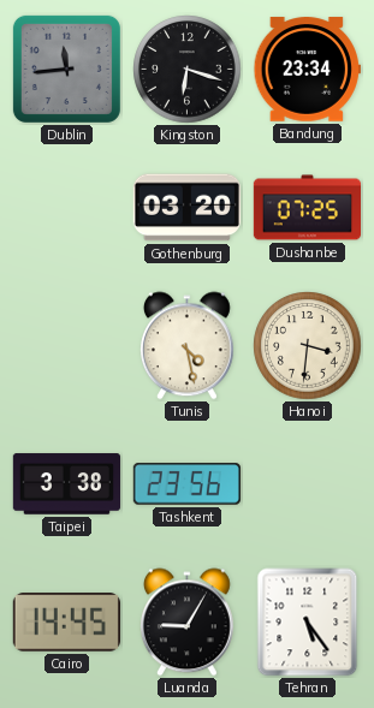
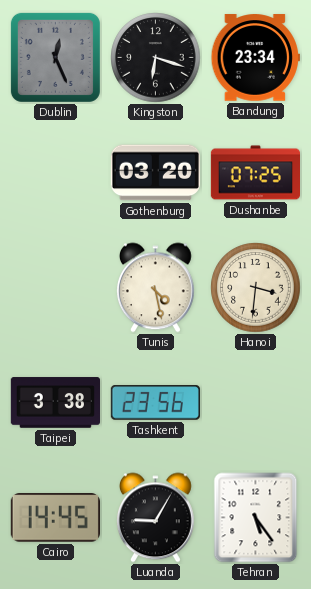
Dublin: 11:44 -> 12:26
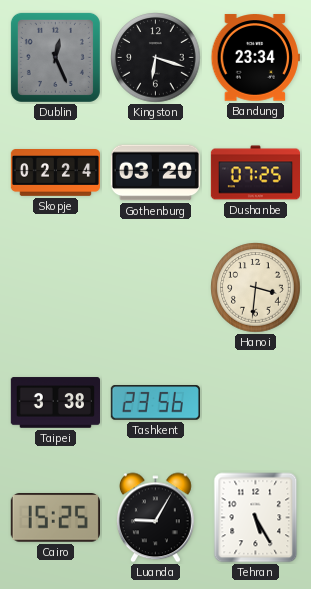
Skopje: none -> 02:24
Tunis: 4:28 -> none
Cairo: 14:45 -> 15:25
Tehran: 5:24 -> 5:25
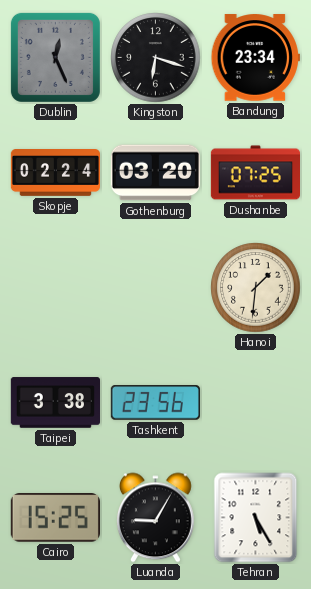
Hanoi: 3:31 -> 1:31
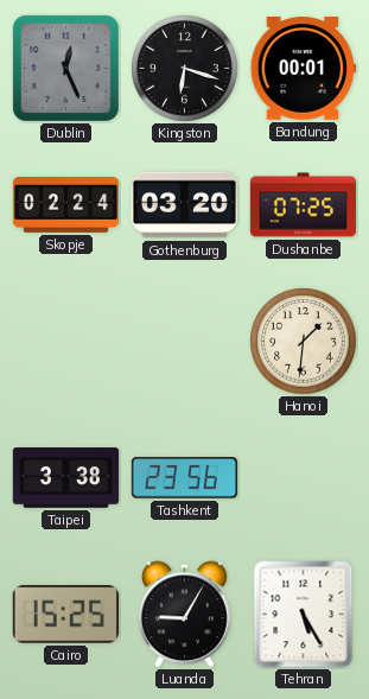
Bandung: 23:34 -> 00:01
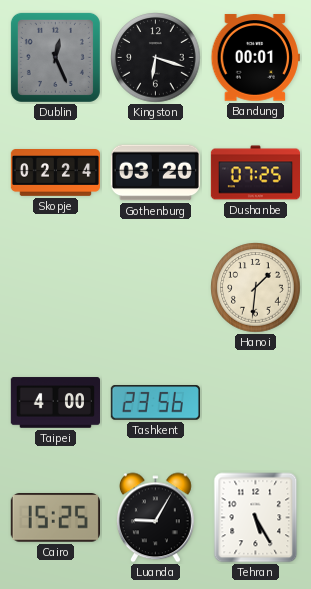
Taipei: 3:38 -> 4:00
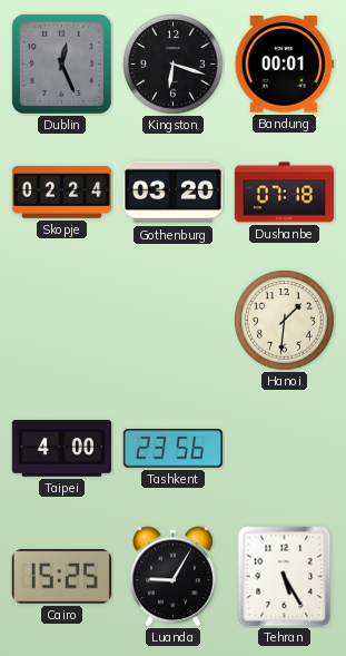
Dushanbe: 07:25 -> 07:18
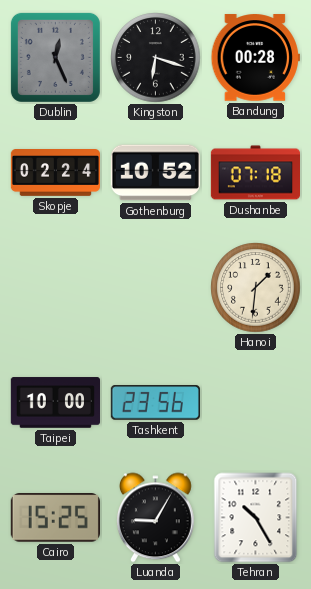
Bandung: 00:01 -> 00:28
Gothenburg: 03:20 -> 10:52
Taipei: 4:00 -> 10:00
Tehran: 5:25 -> 10:25
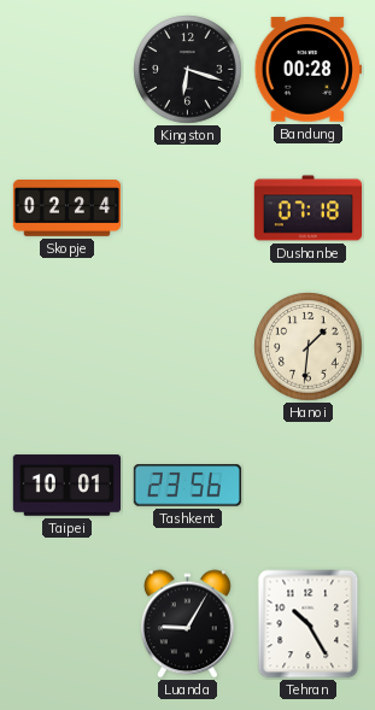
Dublin: 12:26 -> none
Gothenburg: 10:52 -> none
Taipei: 10:00 -> 10:01
Cairo: 15:25 -> none
